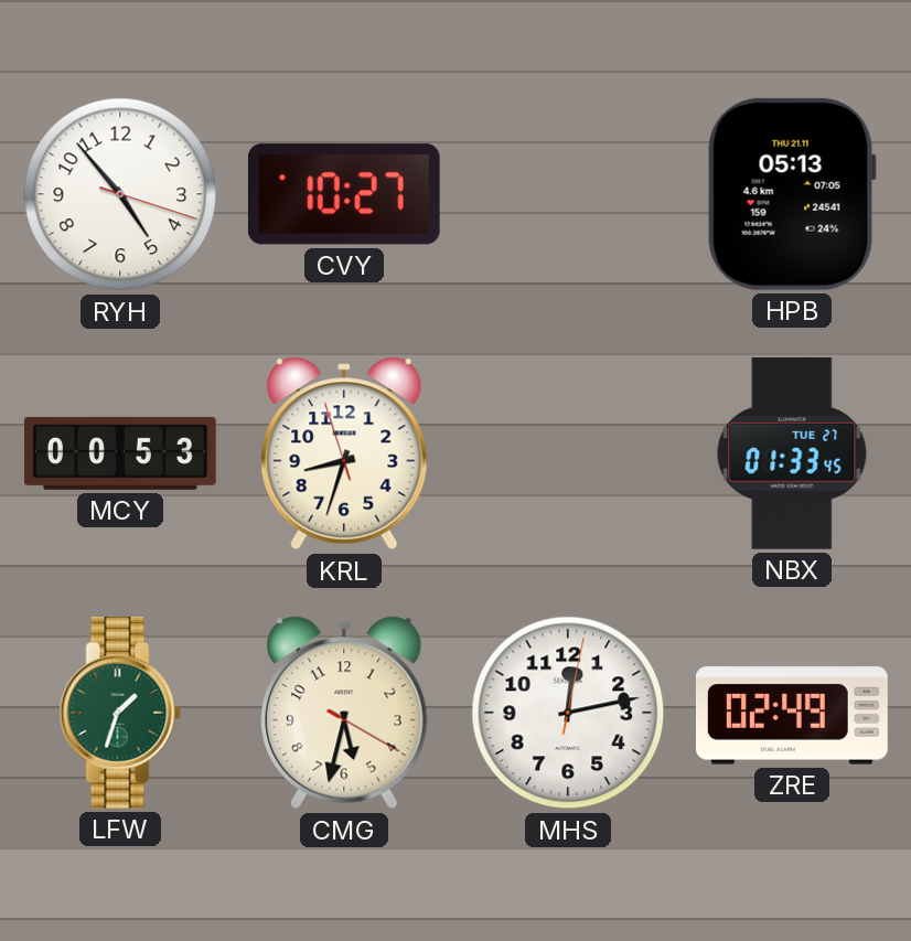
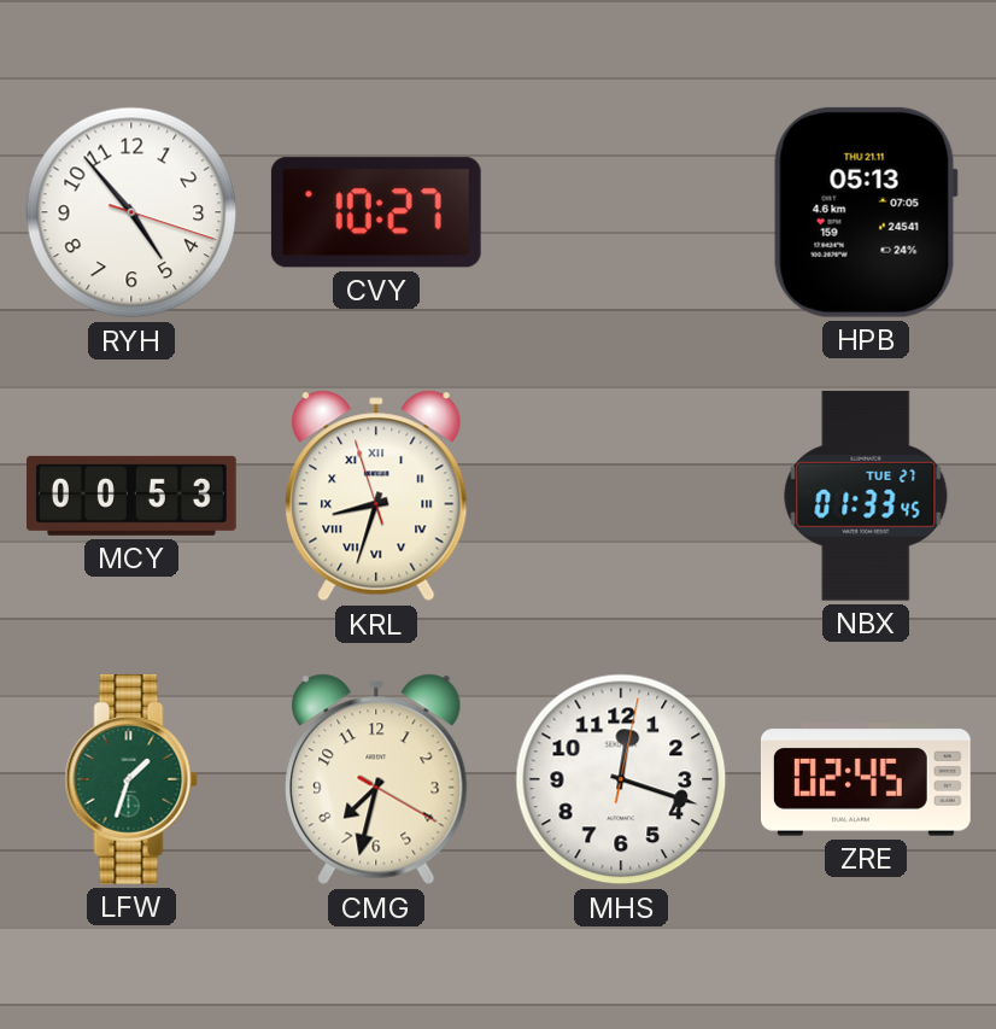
KRL numerals: Arabic -> Roman
CMG: 5:32 -> 7:32
MHS: 12:13 -> 12:18
ZRE: 02:49 -> 02:45
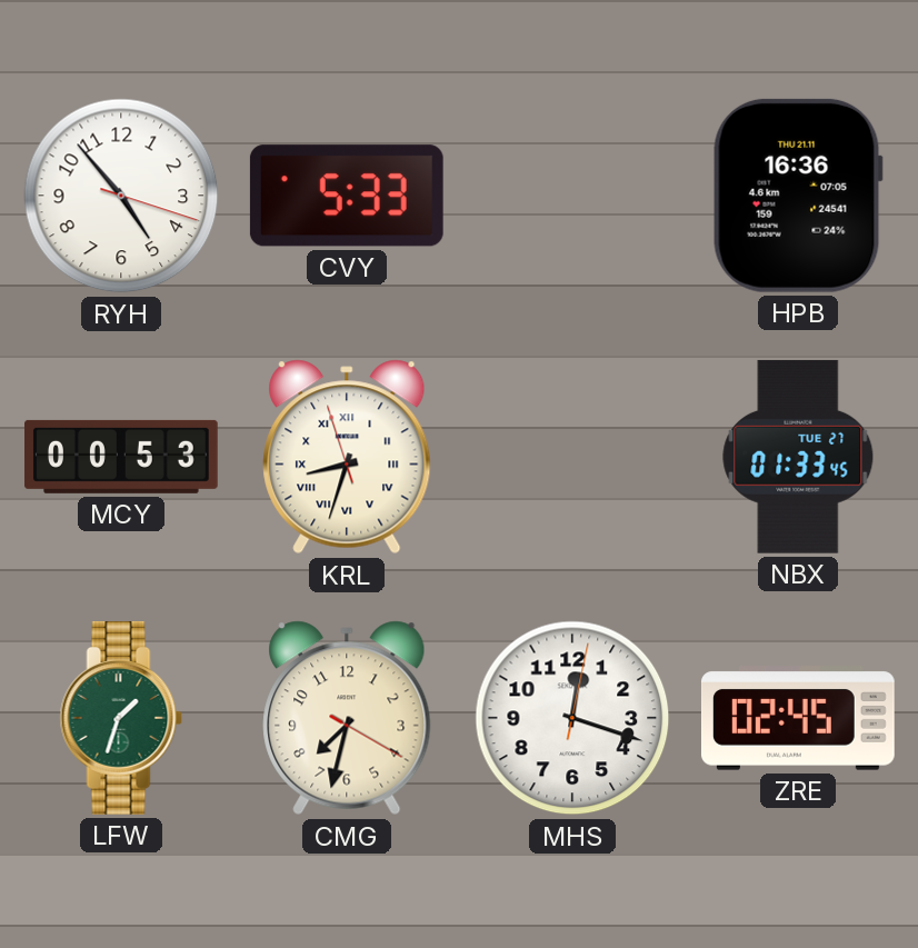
CVY: 10:27 -> 5:33
HPB: 05:13 -> 16:36
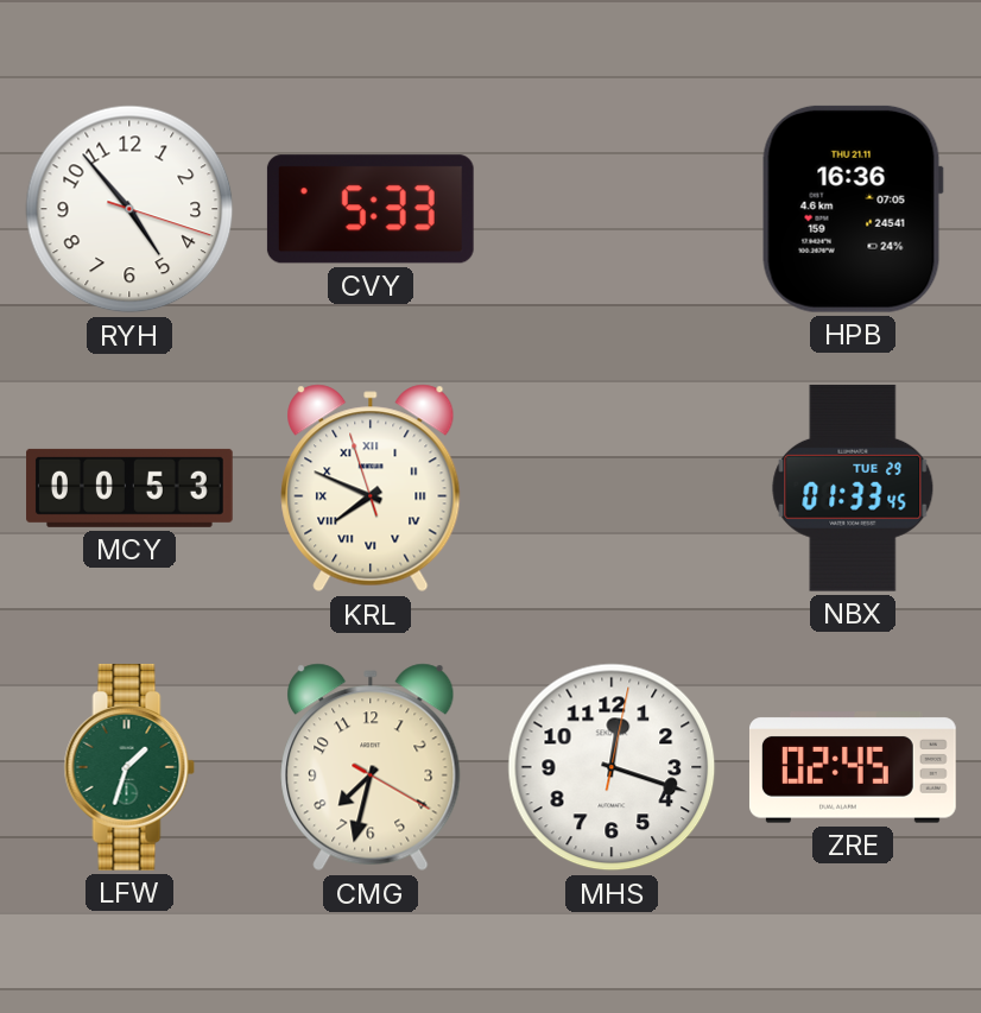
KRL: 8:32 -> 7:48
NBX date: TUE 27 -> TUE 29
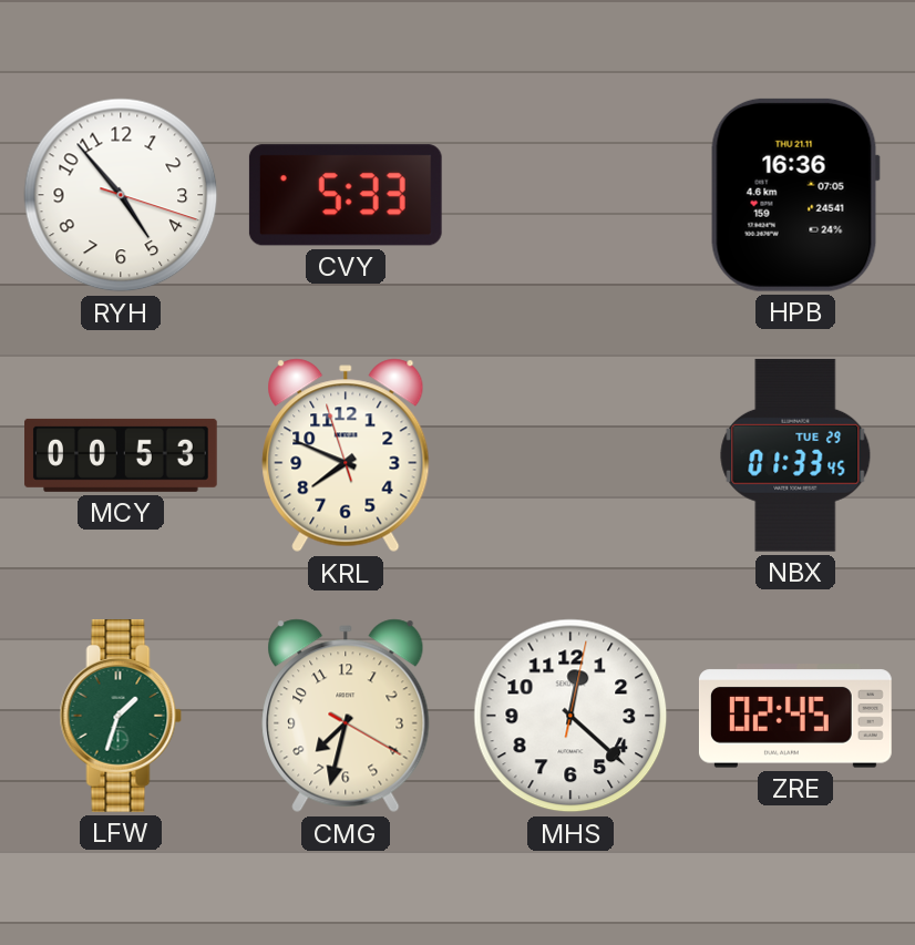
KRL numerals: Roman -> Arabic
MHS: 12:18 -> 12:22
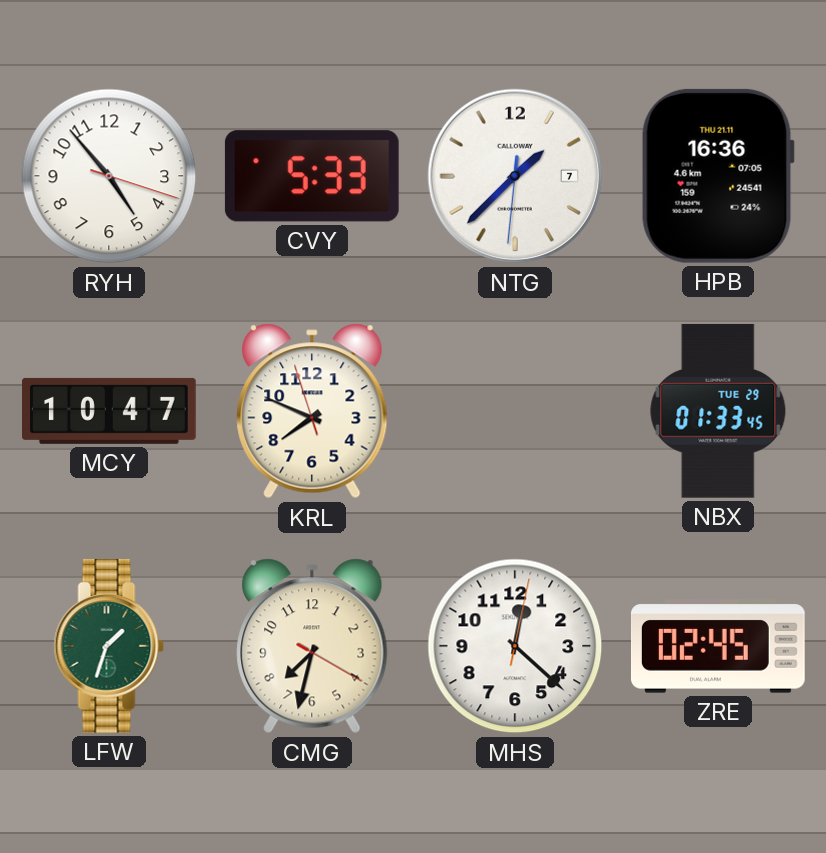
NTG: none -> 1:37
MCY: 00:53 -> 10:47
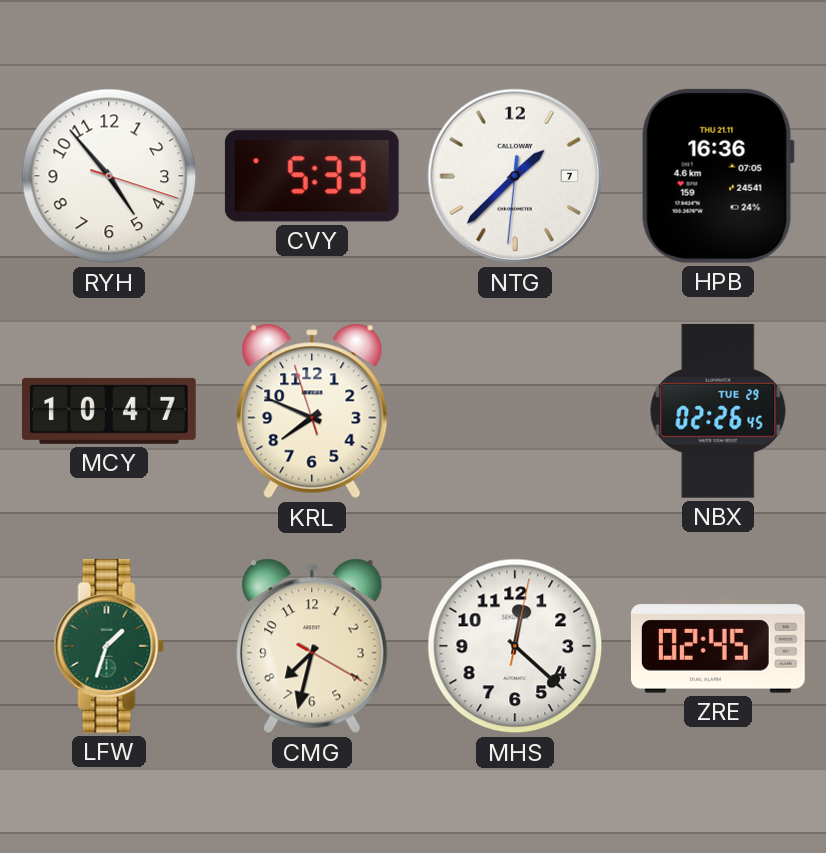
NBX: 01:33 -> 02:26
